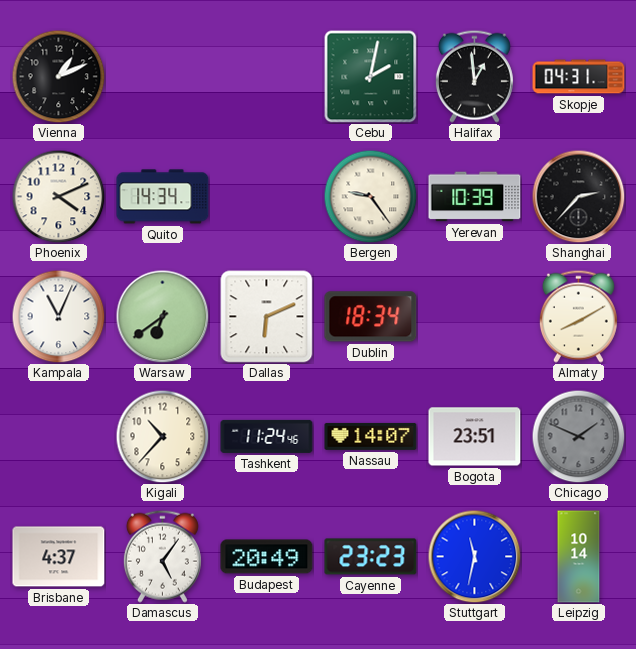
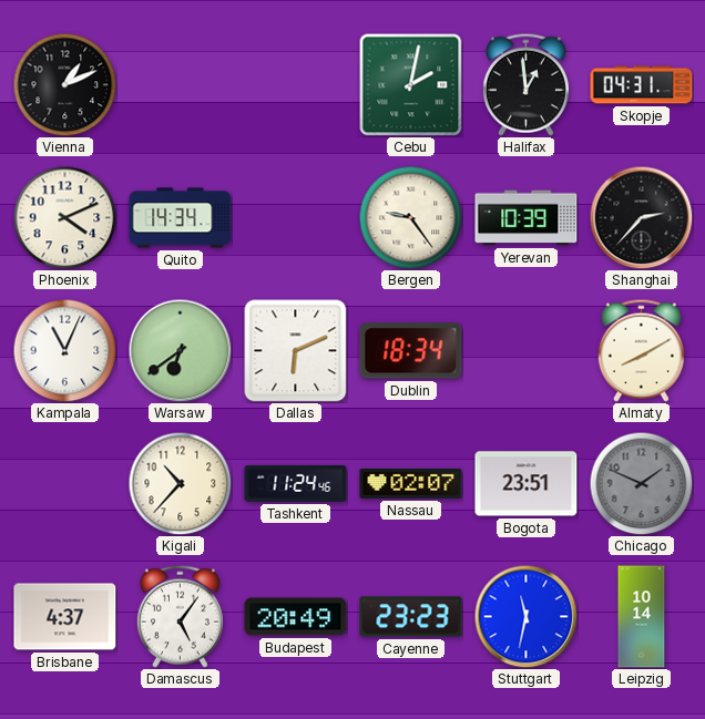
Nassau: 14:07 -> 02:07
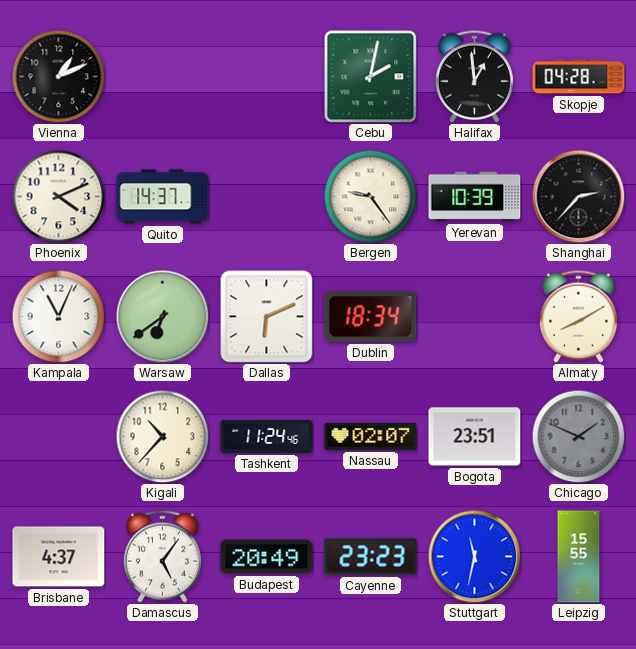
Skopje: 04:31 -> 04:28
Quito: 14:34 -> 14:37
Leipzig: 10:14 -> 15:55
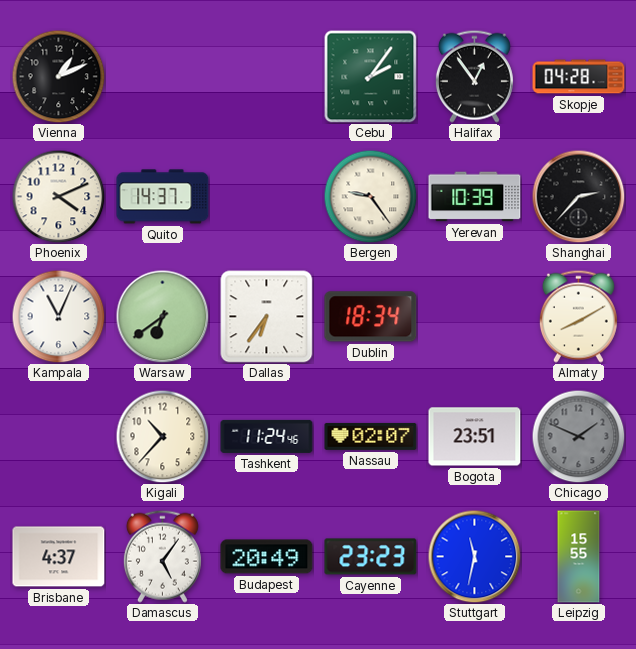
Cebu: 2:02 -> 2:06
Halifax: 12:59 -> 12:54
Dallas: 6:11 -> 6:36
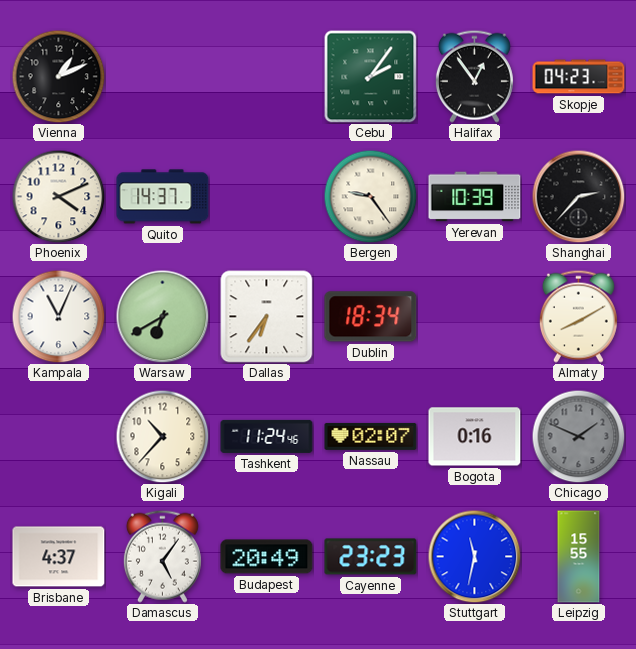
Skopje: 04:28 -> 04:23
Warsaw: 6:39 -> 6:40
Bogota: 23:51 -> 0:16
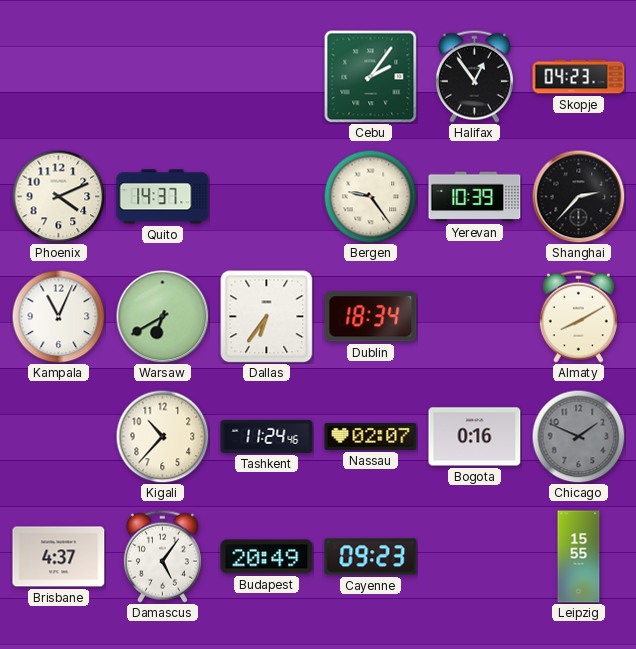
Vienna: 1:11 -> none
Cayenne: 23:23 -> 09:23
Stuttgart: 11:32 -> none
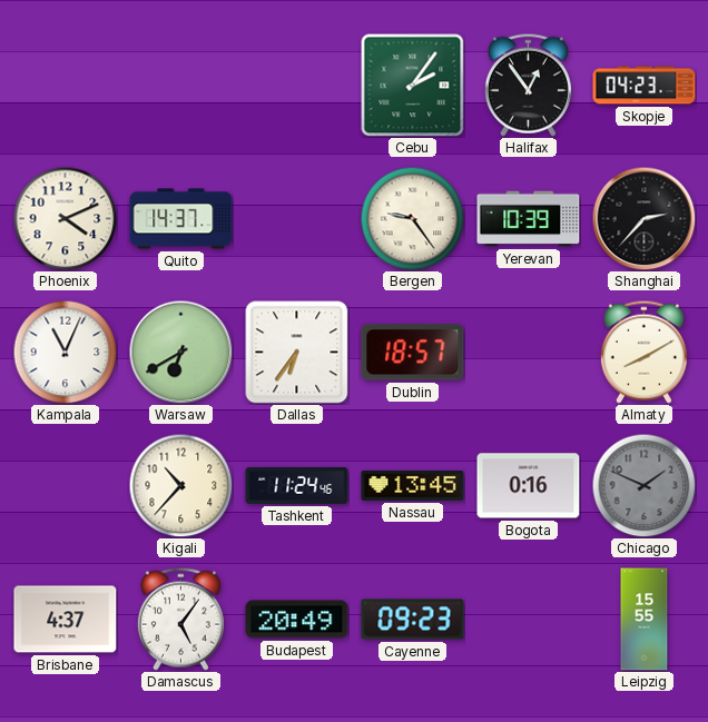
Dublin: 18:34 -> 18:57
Nassau: 02:07 -> 13:45
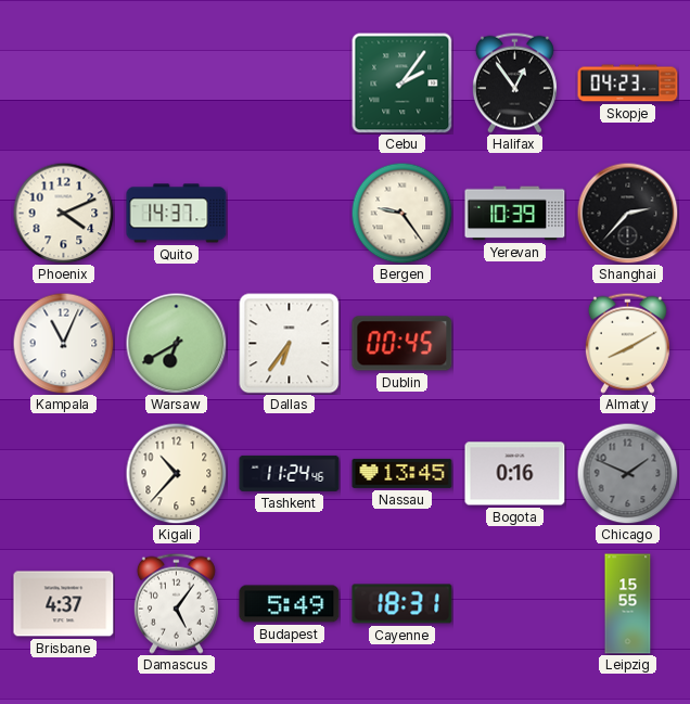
Dublin: 18:57 -> 00:45
Budapest: 20:49 -> 5:49
Cayenne: 09:23 -> 18:31
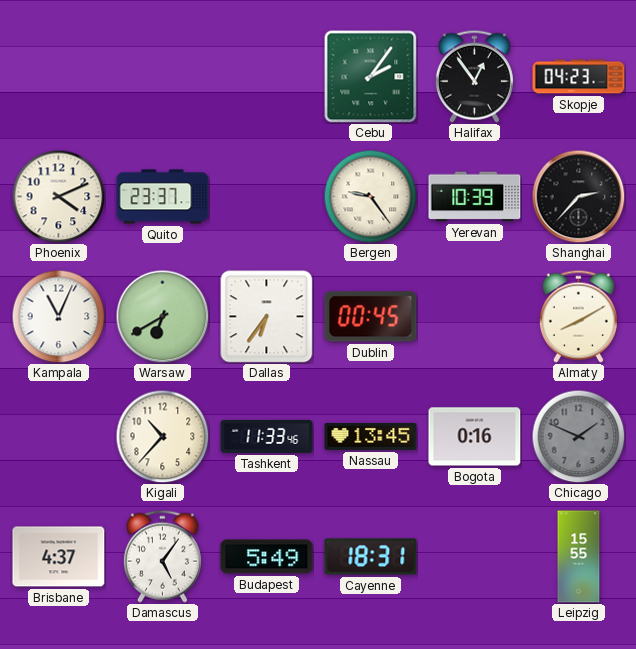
Quito: 14:37 -> 23:37
Tashkent: 11:24 -> 11:33
